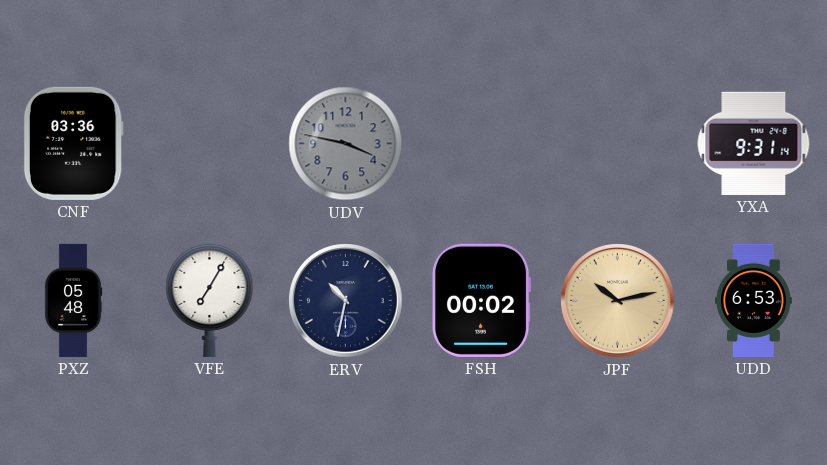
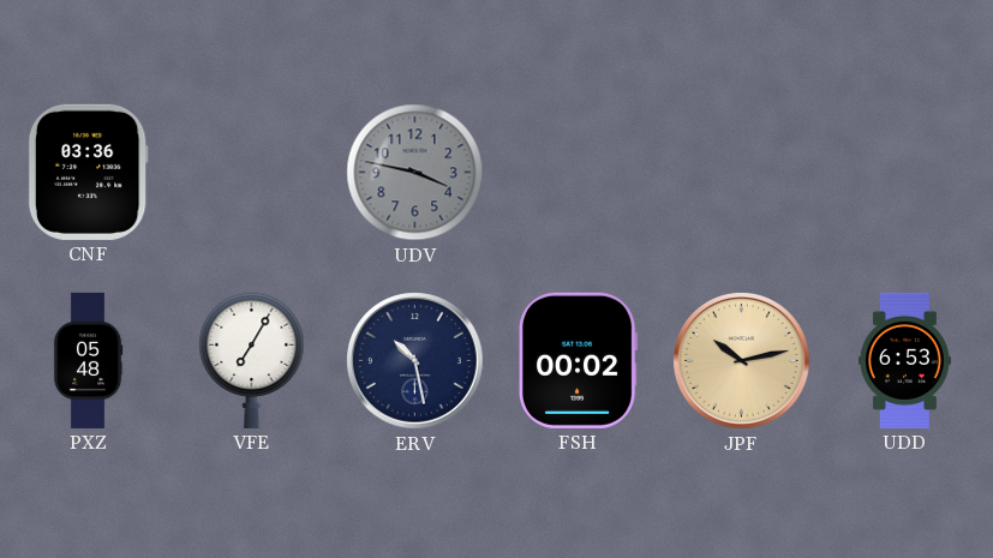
YXA: 9:31 -> none
ERV: 10:32 -> 10:28
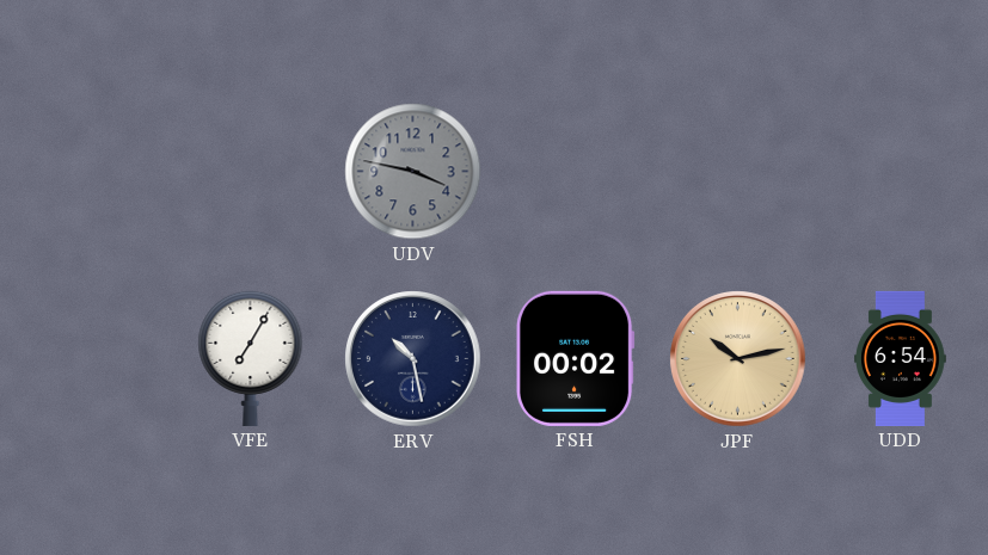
CNF: 03:36 -> none
PXZ: 05:48 -> none
UDD: 6:53 -> 6:54
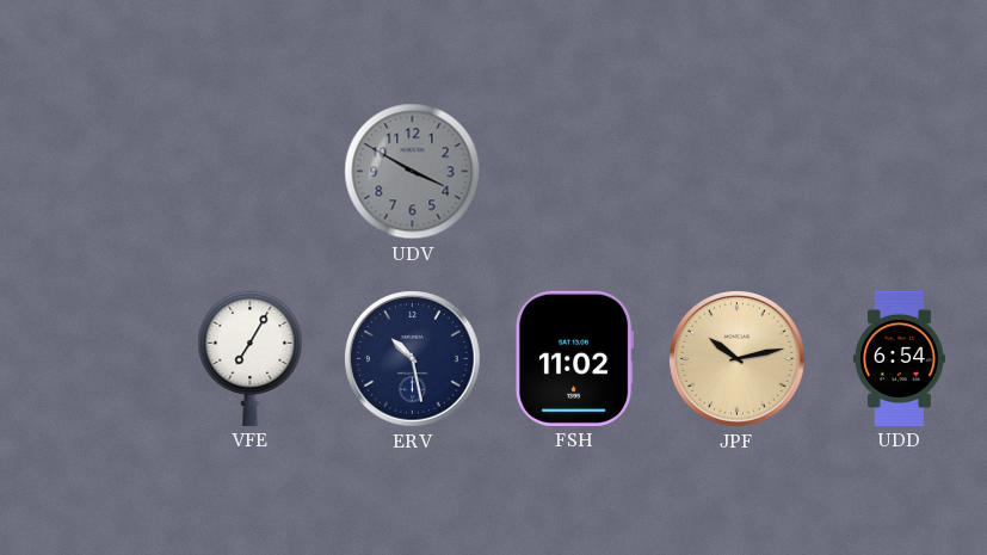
UDV: 3:47 -> 3:50
FSH: 00:02 -> 11:02
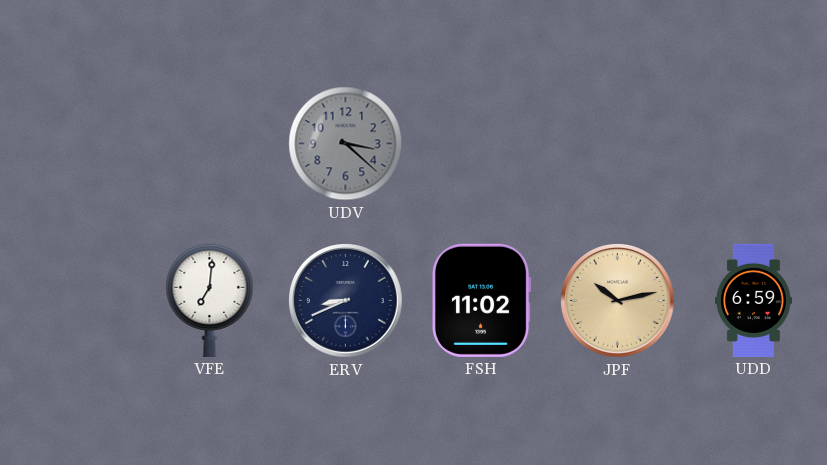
UDV: 3:50 -> 3:22
VFE: 7:05 -> 7:01
ERV: 10:28 -> 8:41
UDD: 6:54 -> 6:59
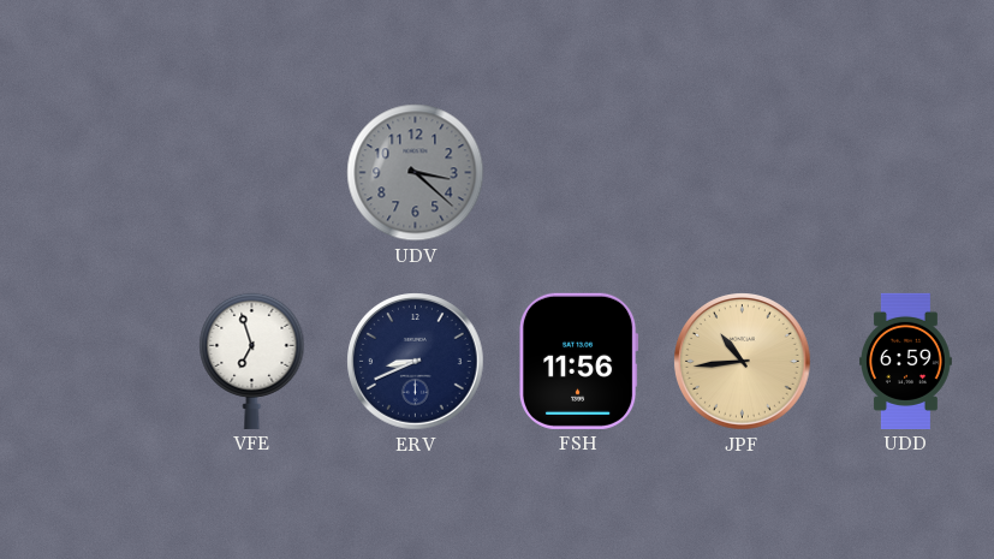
VFE: 7:01 -> 6:57
FSH: 11:02 -> 11:56
JPF: 10:13 -> 10:44
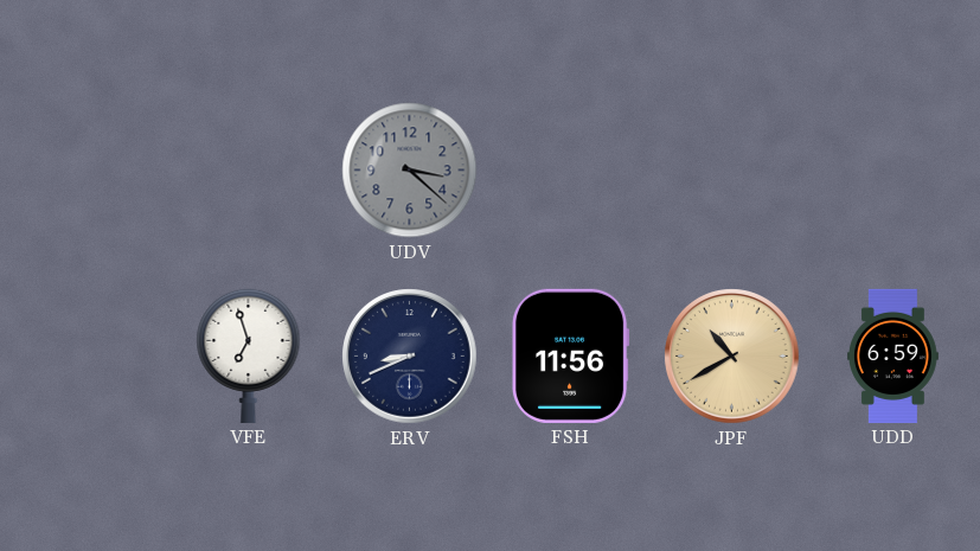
JPF: 10:44 -> 10:40
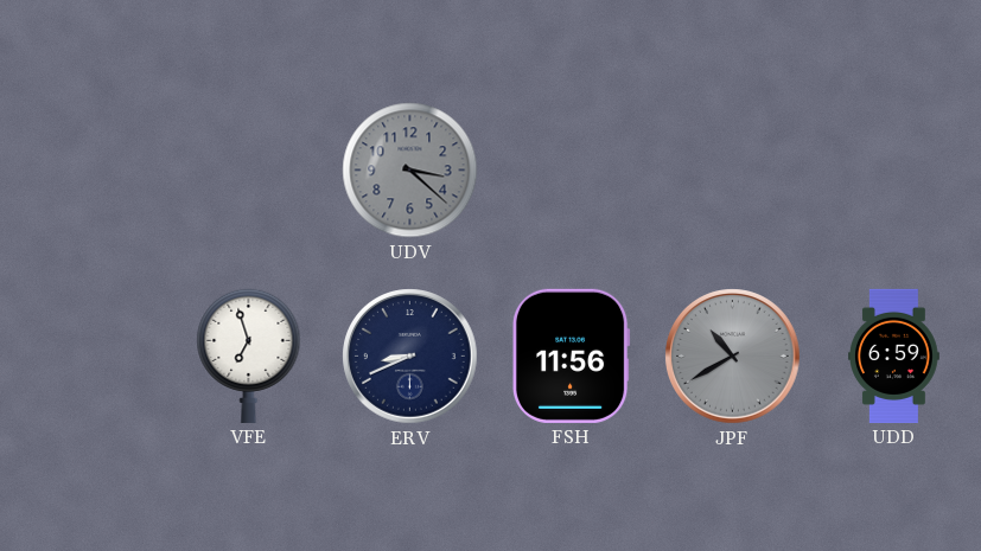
JPF dial: champagne -> grey
